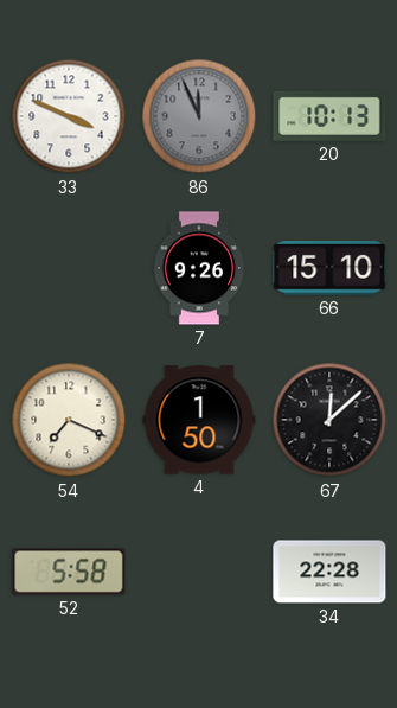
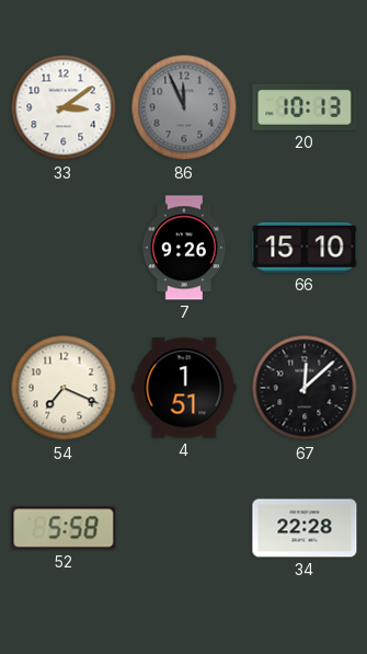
33: 3:49 -> 3:09
4: 1:50 -> 1:51
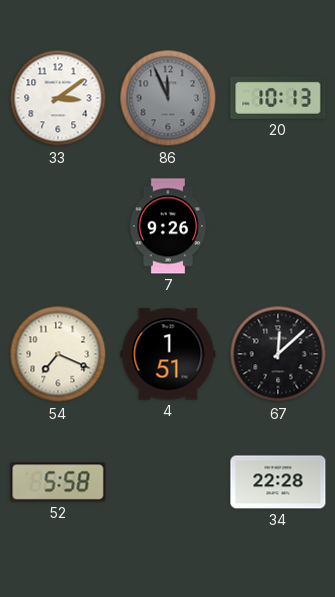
66: 15:10 -> none
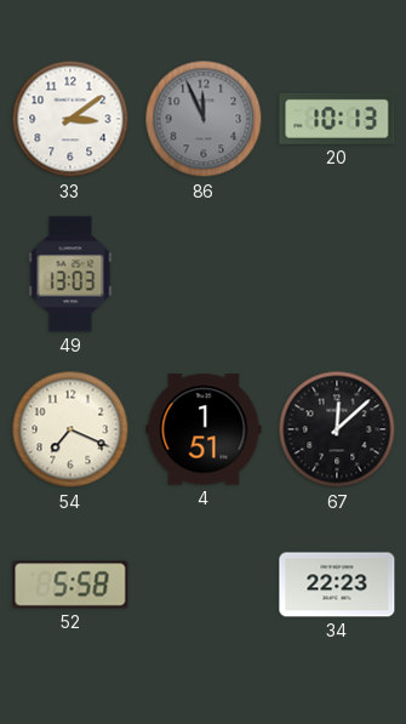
49: none -> 13:03
7: 9:26 -> none
34: 22:28 -> 22:23
